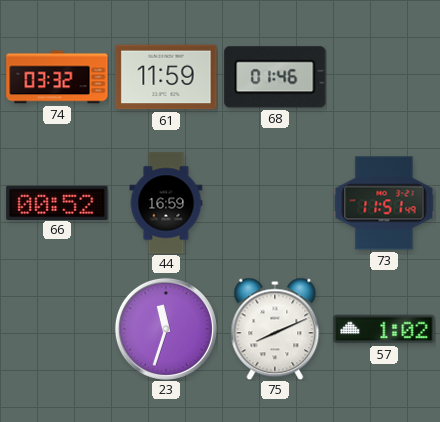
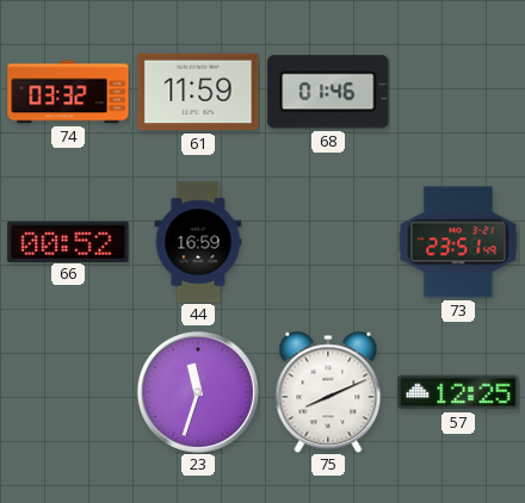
73: 11:51 -> 23:51
57: 1:02 -> 12:25
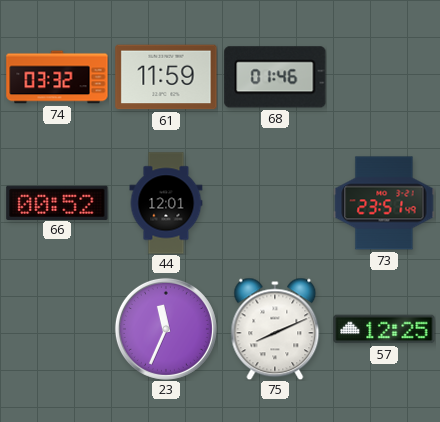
44: 16:59 -> 12:01
23: 11:33 -> 11:34
